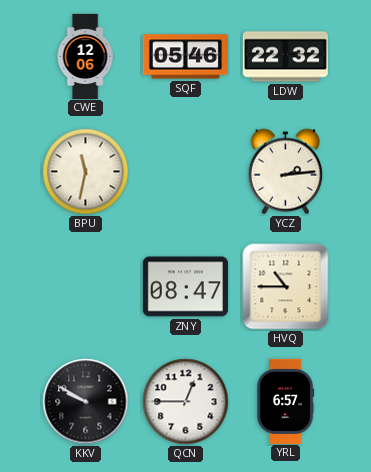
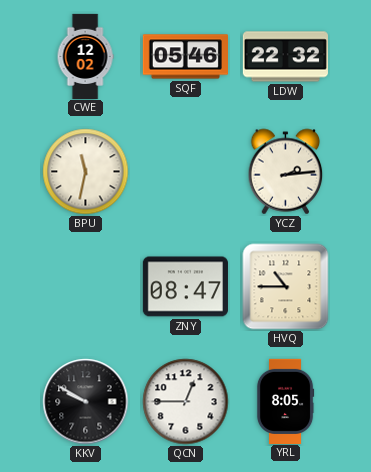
CWE: 12:06 -> 12:02
YRL: 6:57 -> 8:05
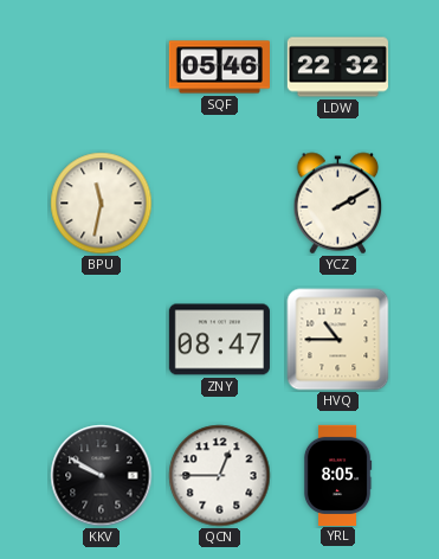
CWE: 12:02 -> none
YCZ: 2:14 -> 2:10
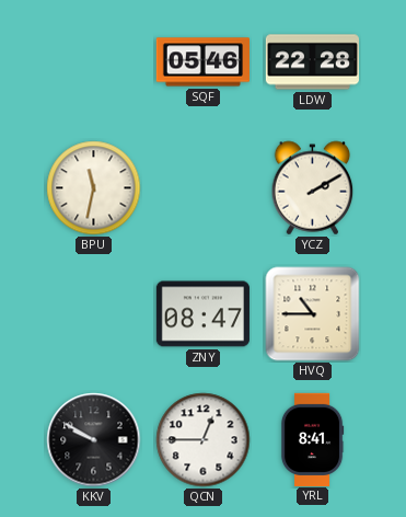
LDW: 22:32 -> 22:28
YRL: 8:05 -> 8:41
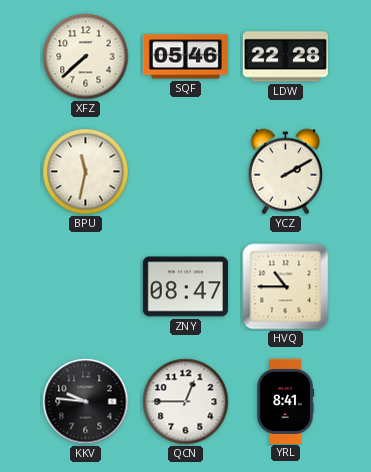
XFZ: none -> 7:38
KKV: 9:50 -> 9:46
